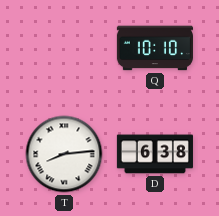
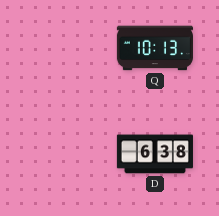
Q: 10:10 -> 10:13
T: 8:14 -> none
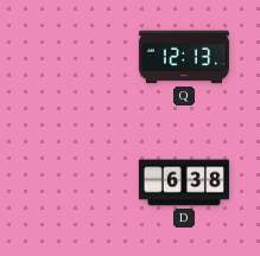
Q: 10:13 -> 12:13
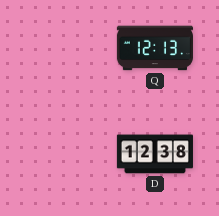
D: 6:38 -> 12:38
